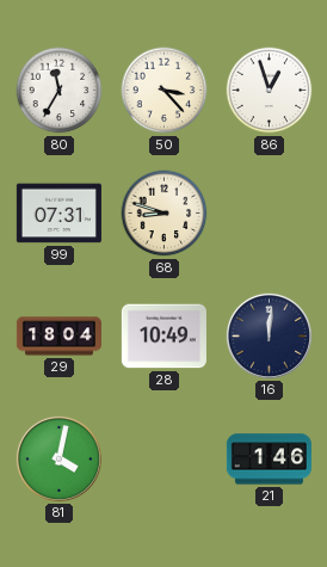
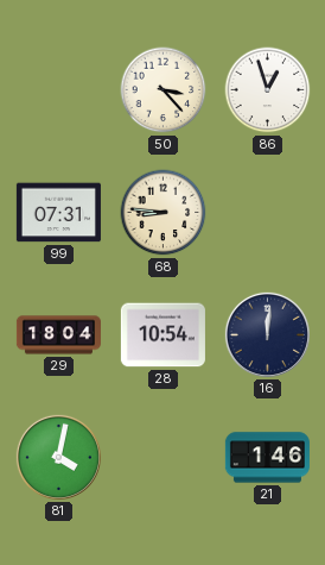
80: 11:35 -> none
68: 8:48 -> 8:46
28: 10:49 -> 10:54
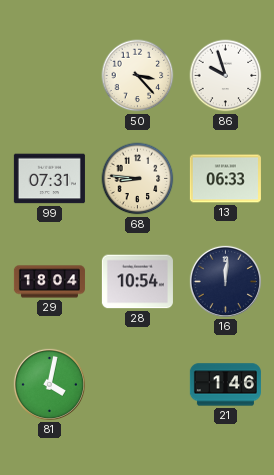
86: 12:57 -> 9:57
13: none -> 06:33
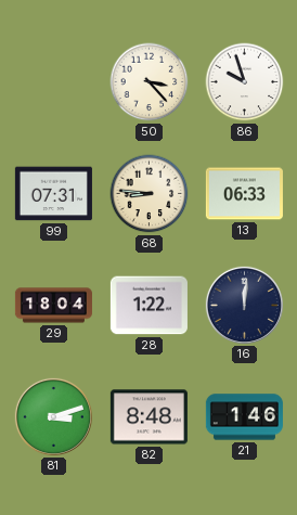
28: 10:54 -> 1:22
81: 4:02 -> 3:12
82: none -> 8:48
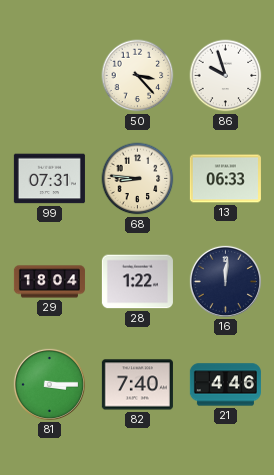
81: 3:12 -> 3:15
82: 8:48 -> 7:40
21: 1:46 -> 4:46
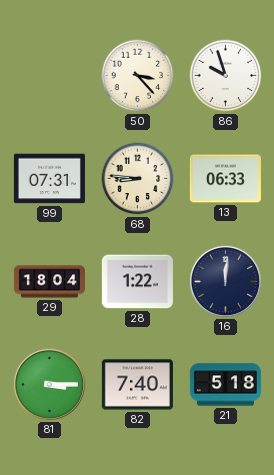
21: 4:46 -> 5:18
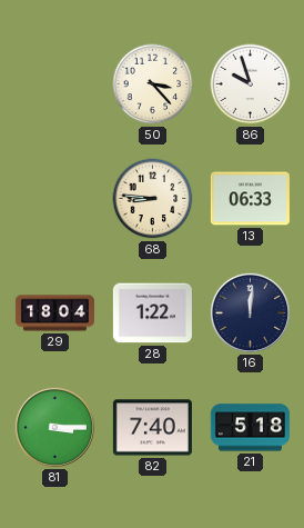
99: 07:31 -> none
